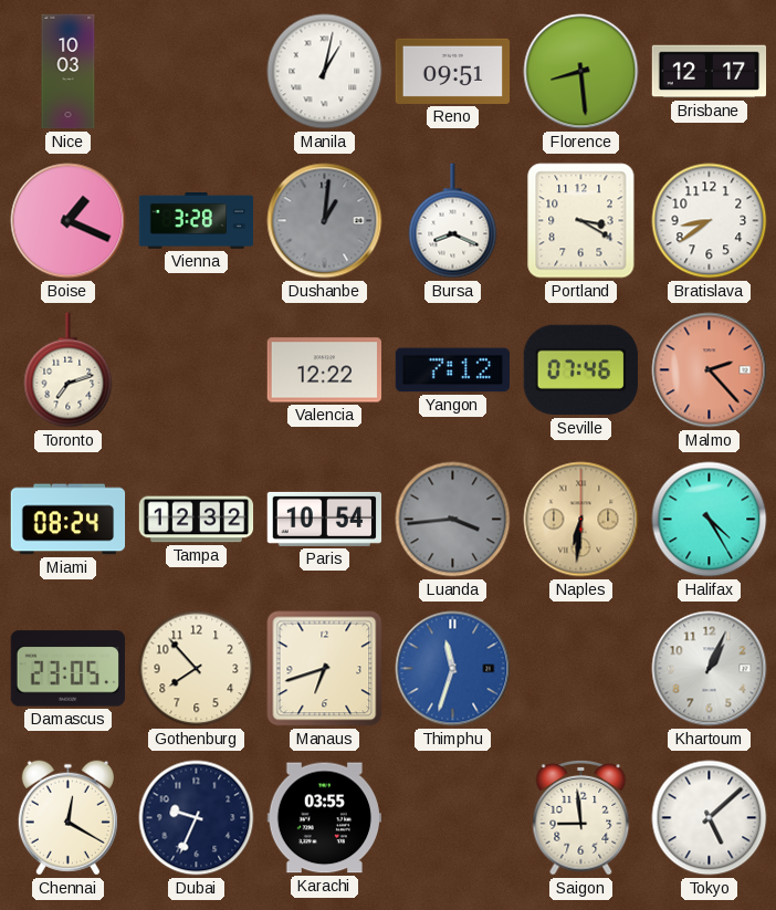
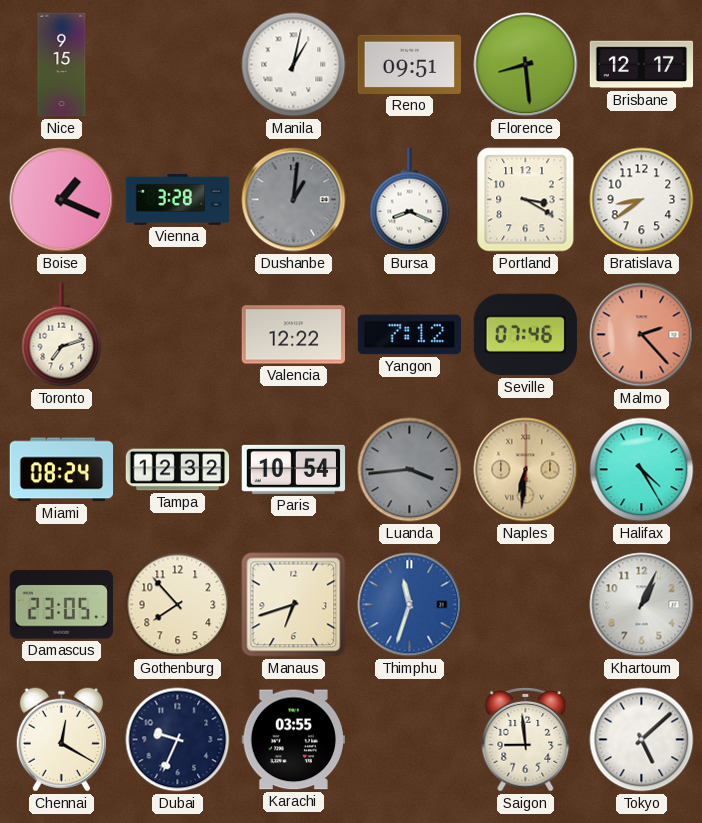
Nice: 10:03 -> 9:15
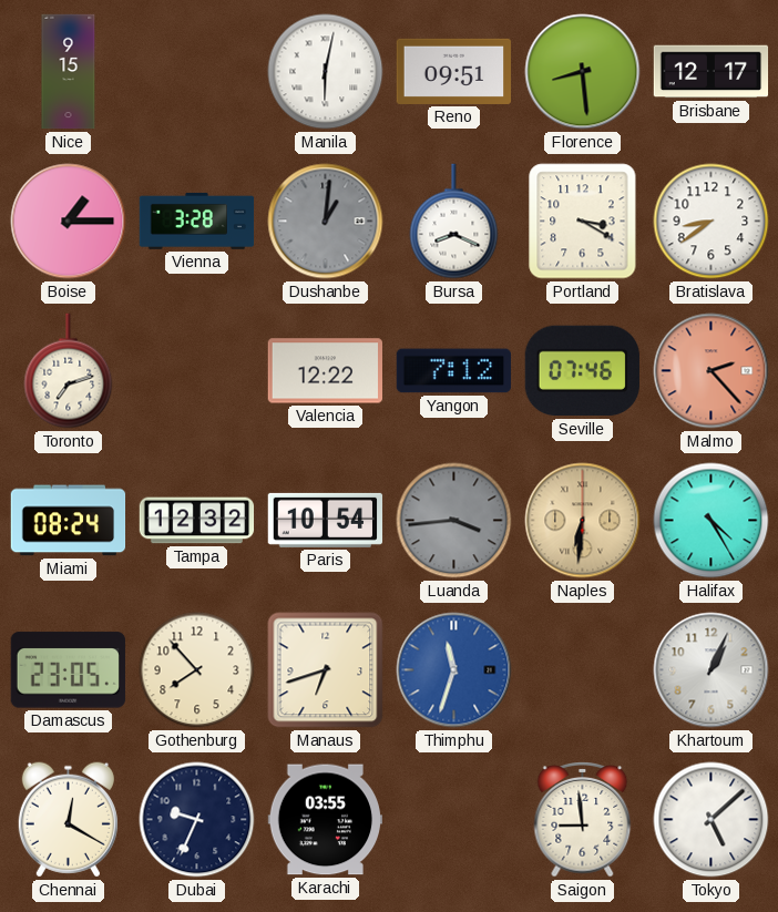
Manila: 1:02 -> 6:02
Boise: 1:19 -> 1:15
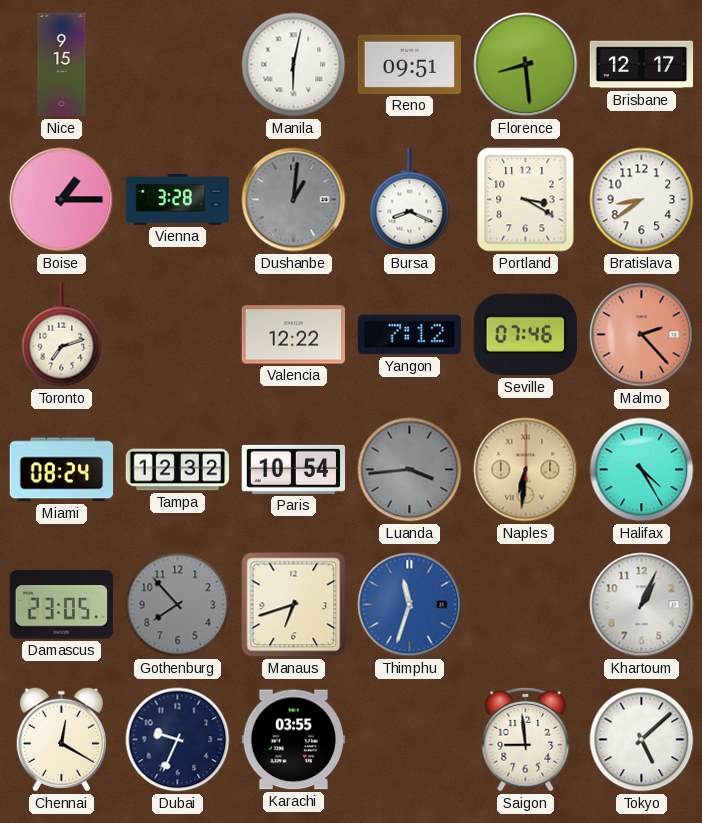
Gothenburg dial: cream -> grey
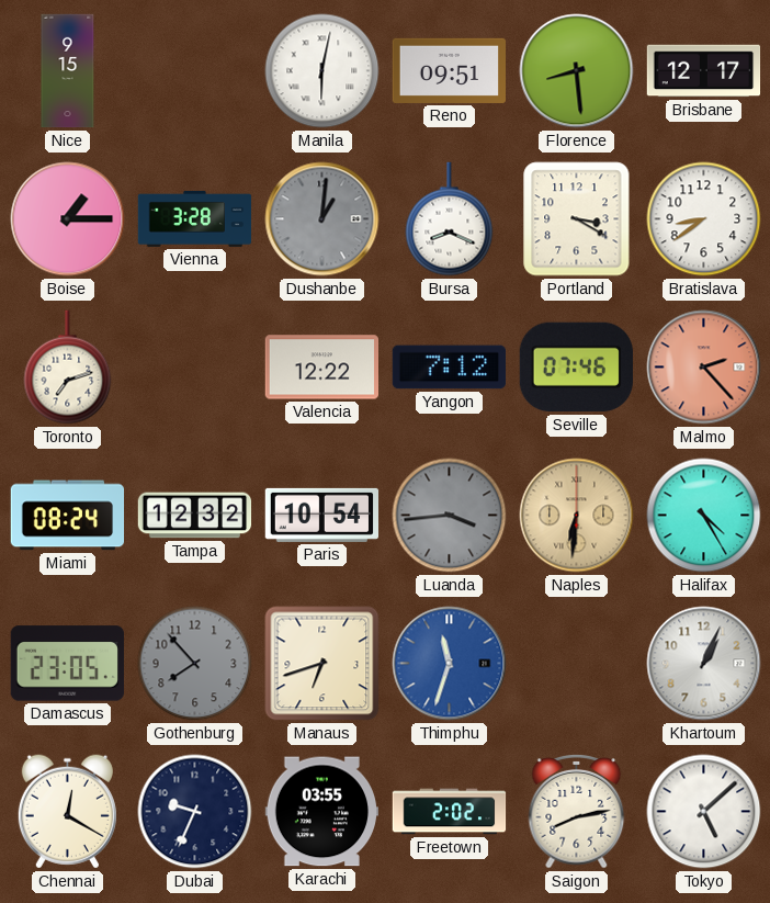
Freetown: none -> 2:02
Saigon: 8:59 -> 8:13
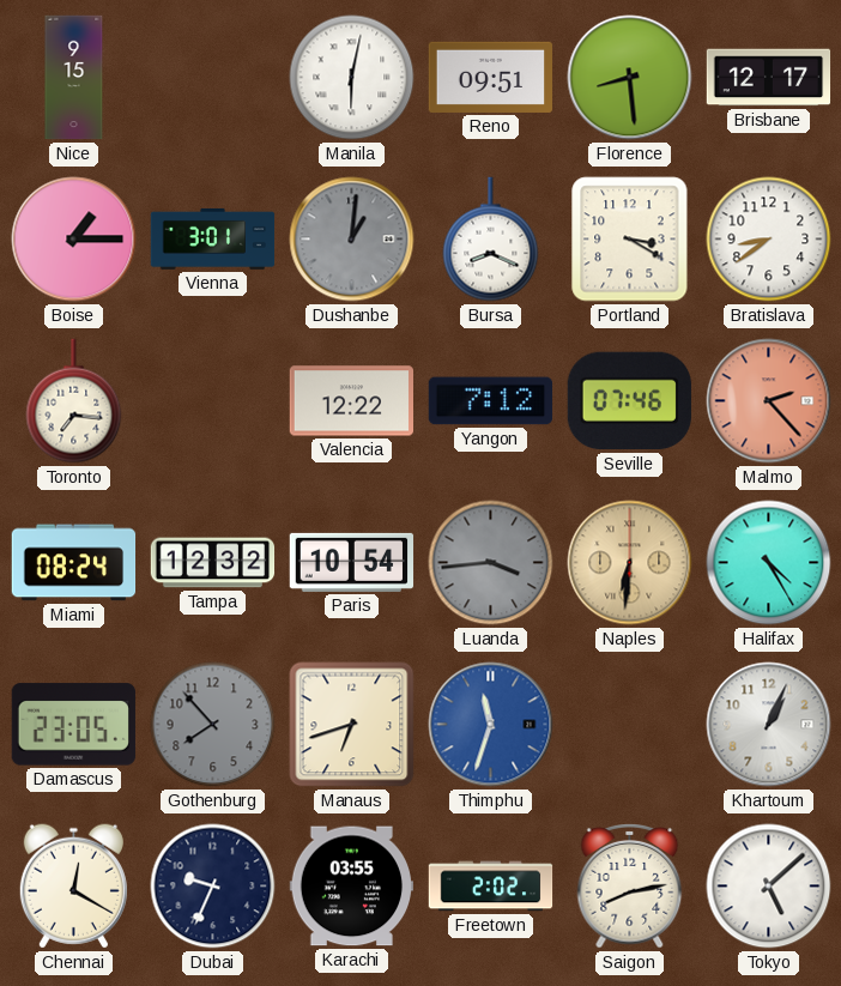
Vienna: 3:28 -> 3:01
Toronto: 7:12 -> 7:16
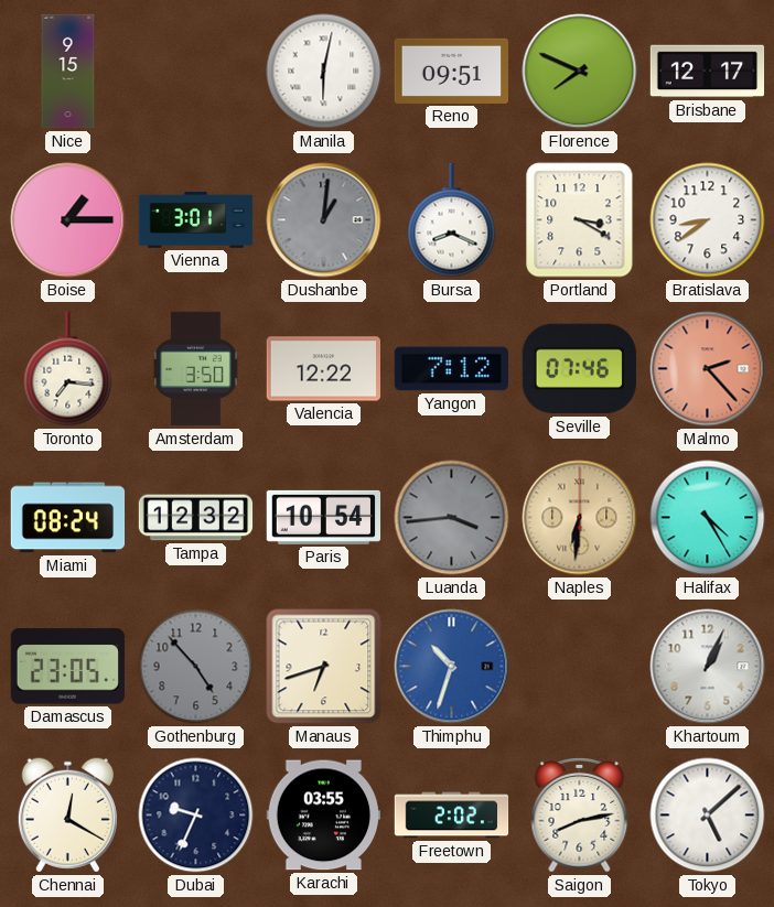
Florence: 8:29 -> 7:49
Amsterdam: none -> 3:50
Gothenburg: 7:53 -> 4:53
Thimphu: 11:33 -> 10:33
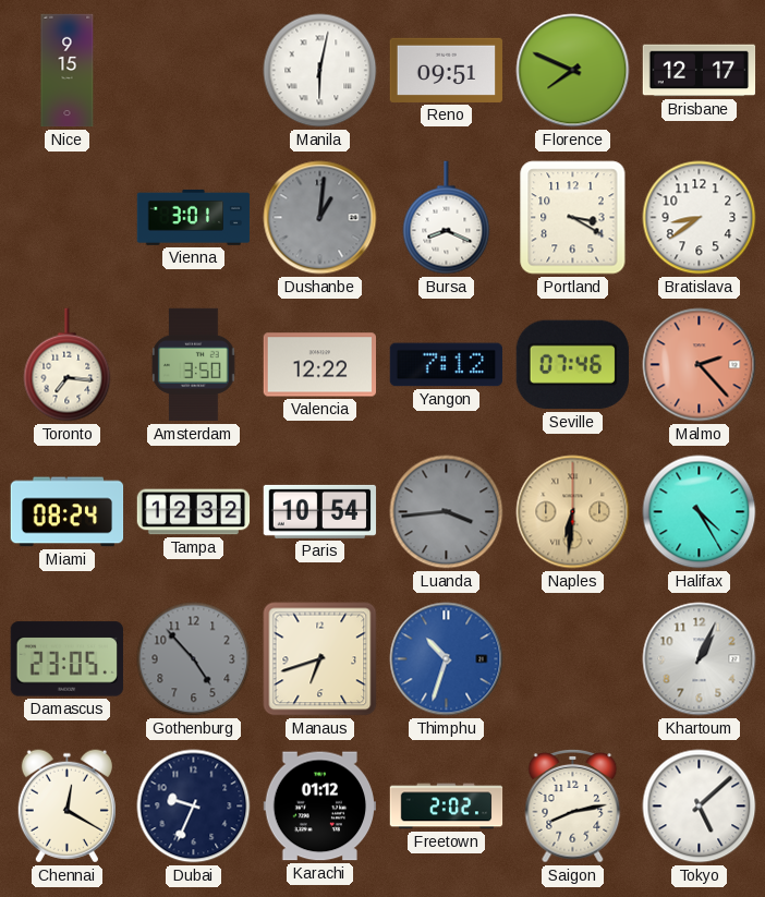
Boise: 1:15 -> none
Karachi: 03:55 -> 01:12
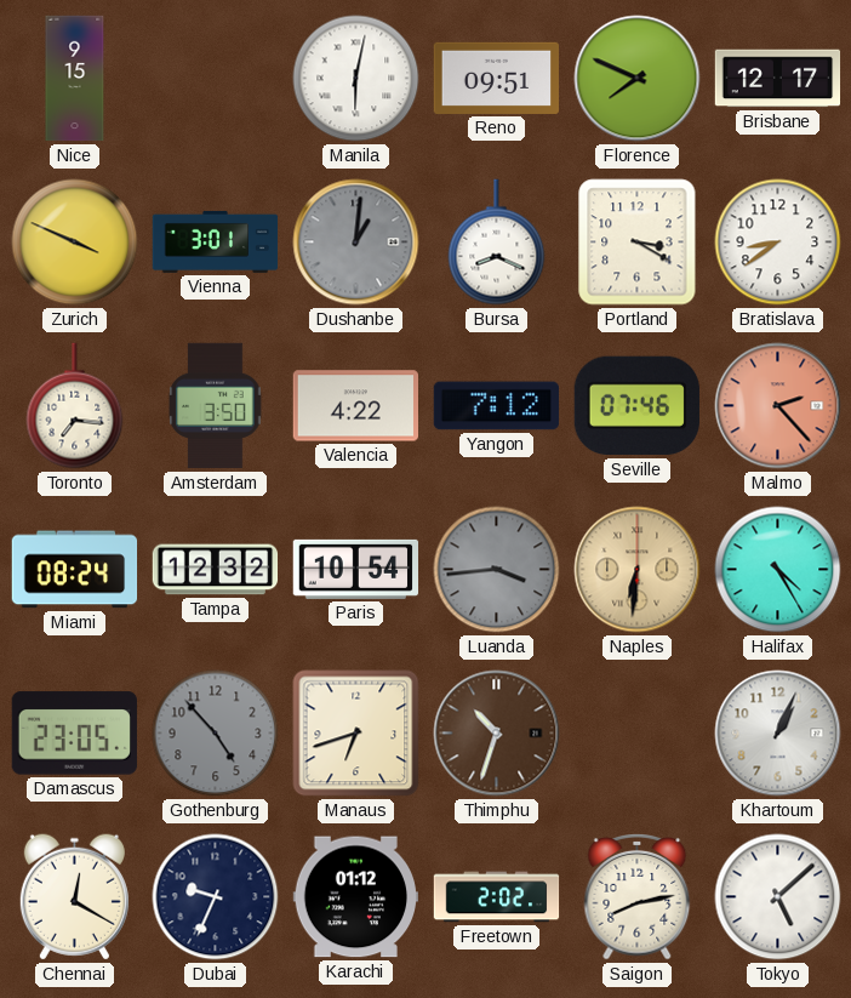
Zurich: none -> 3:49
Valencia: 12:22 -> 4:22
Thimphu dial: blue -> brown
